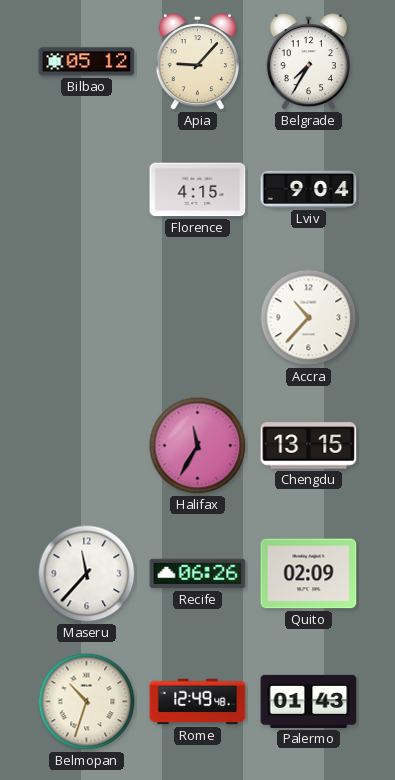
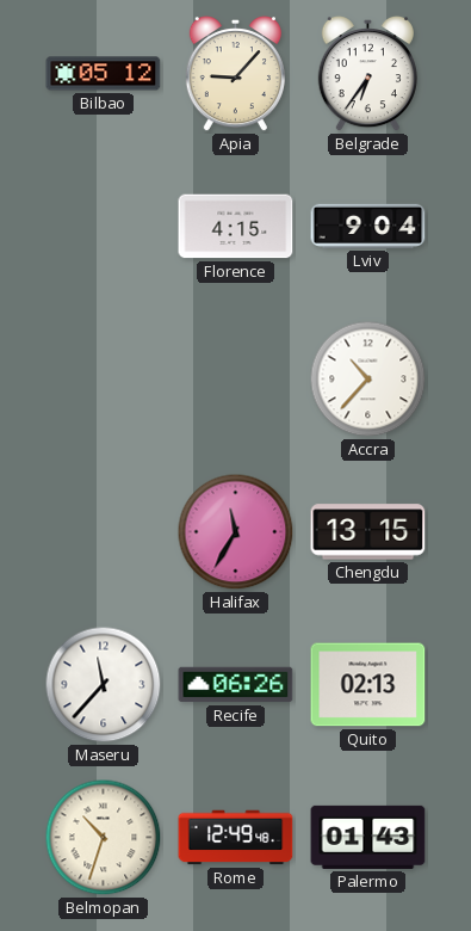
Belgrade: 7:35 -> 6:36
Quito: 02:09 -> 02:13
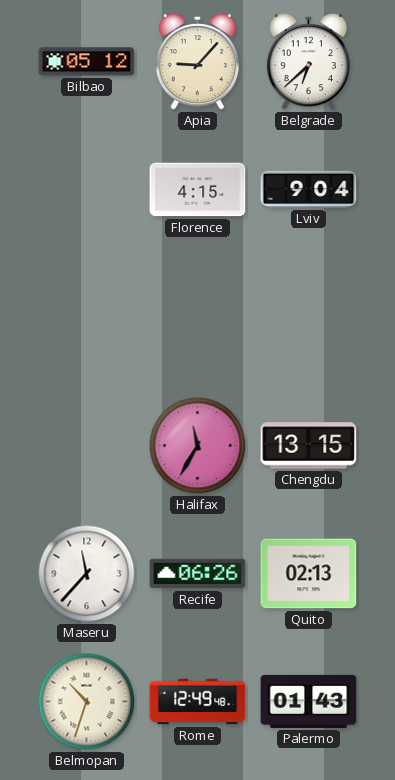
Belgrade: 6:36 -> 6:38
Accra: 10:37 -> none
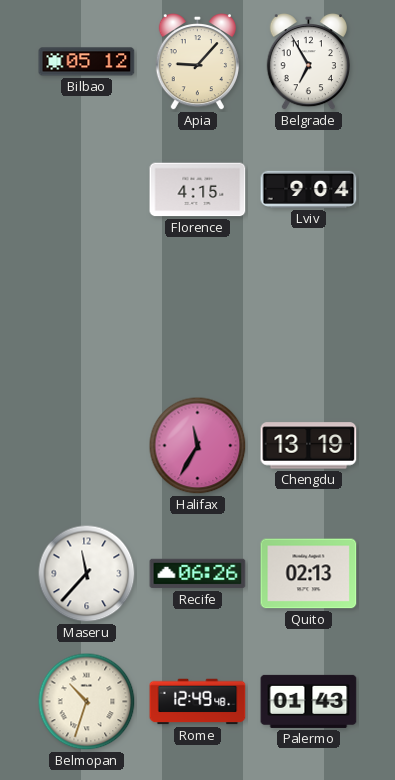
Belgrade: 6:38 -> 6:55
Chengdu: 13:15 -> 13:19
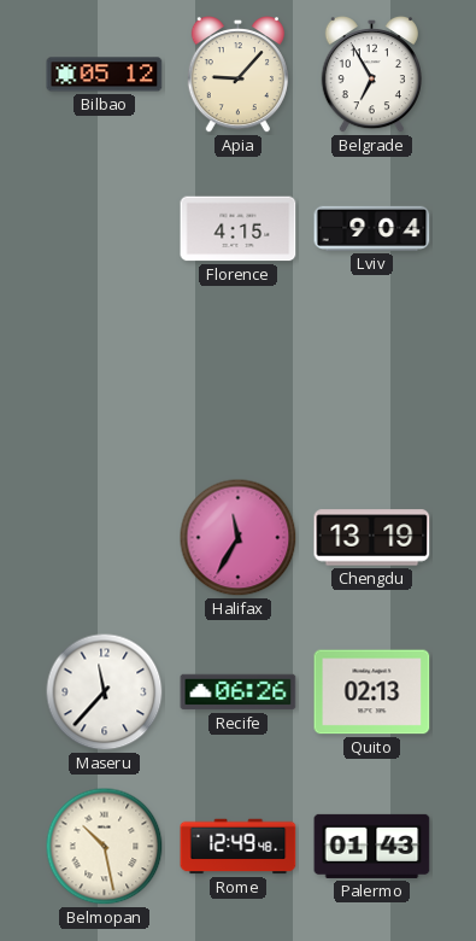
Belmopan: 10:33 -> 10:28
